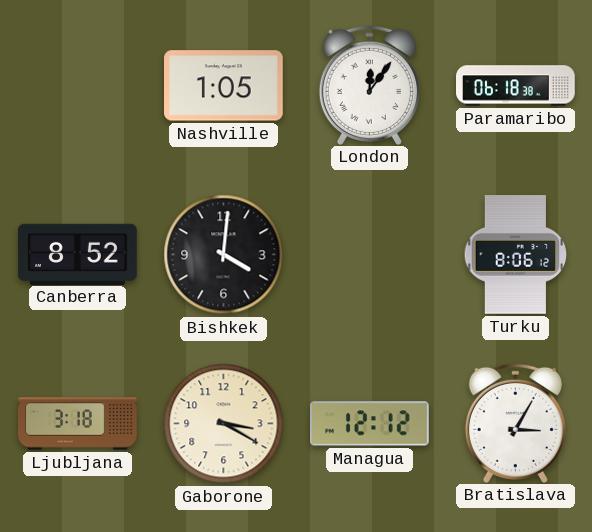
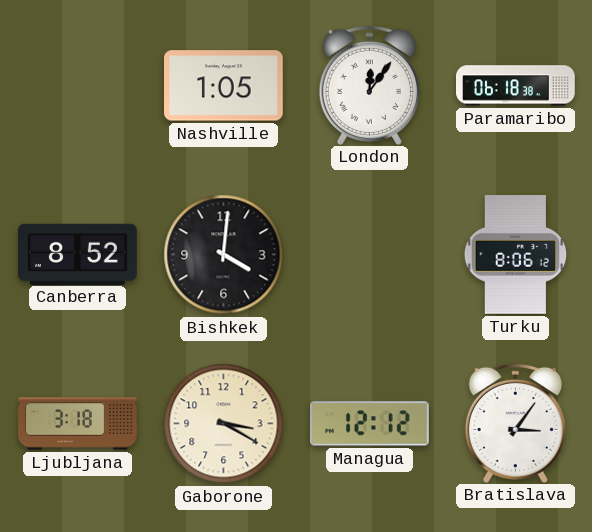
Bratislava: 3:05 -> 3:06
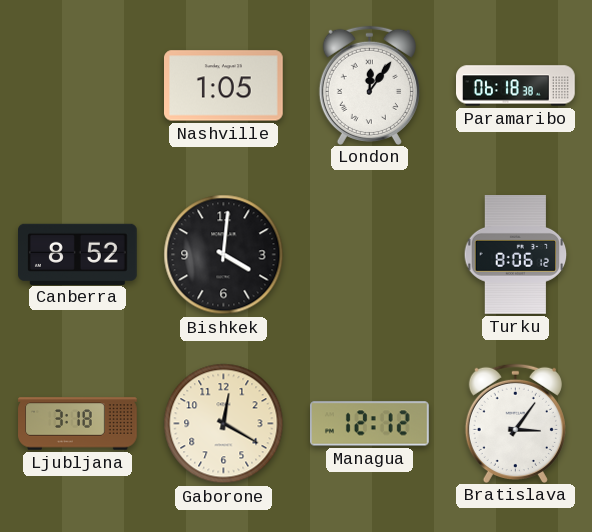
Gaborone: 3:20 -> 12:20
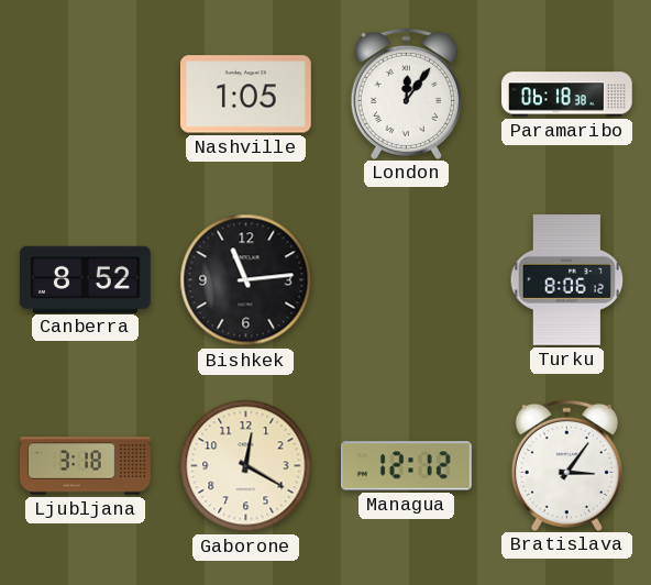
Bishkek: 4:01 -> 11:14
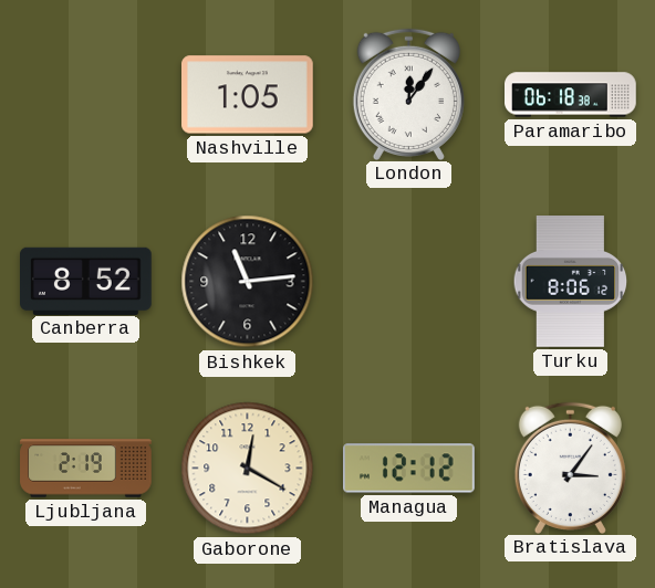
Ljubljana: 3:18 -> 2:19
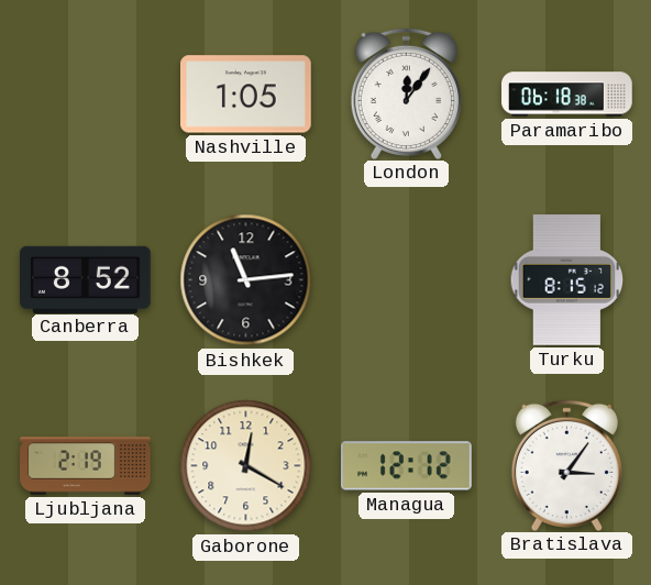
Turku: 8:06 -> 8:15
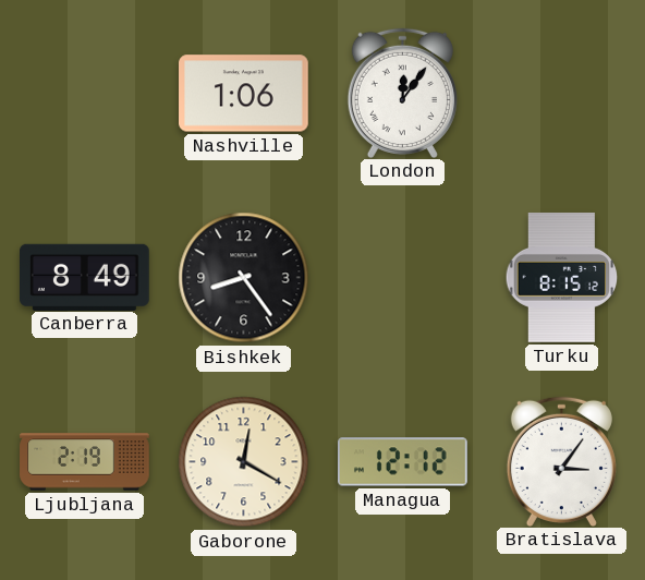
Nashville: 1:05 -> 1:06
Paramaribo: 06:18 -> none
Canberra: 8:52 -> 8:49
Bishkek: 11:14 -> 8:24
